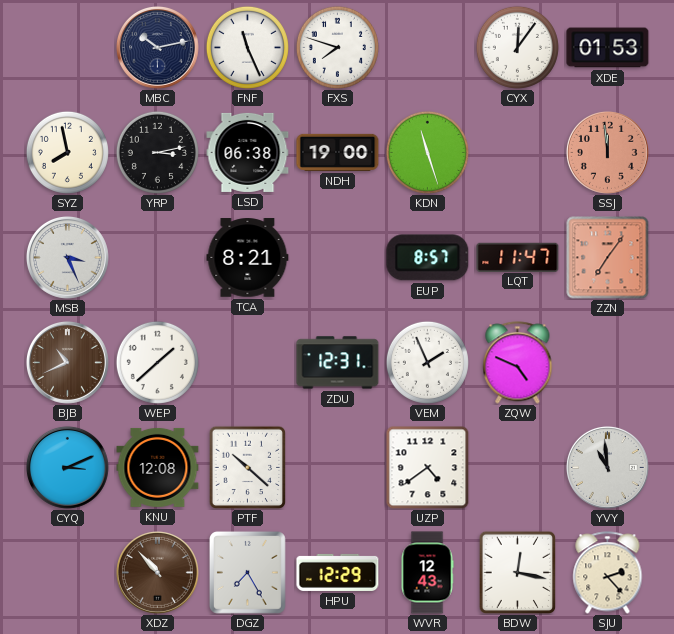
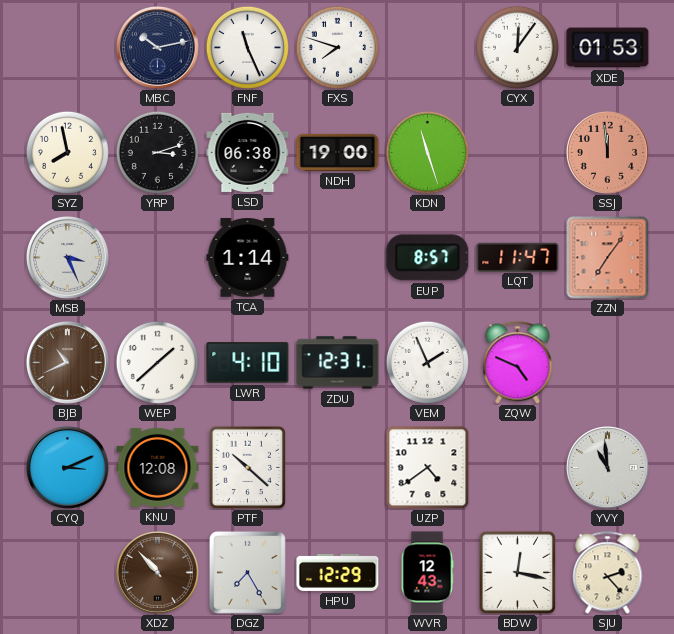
YRP: 3:13 -> 3:12
TCA: 8:21 -> 1:14
LWR: none -> 4:10
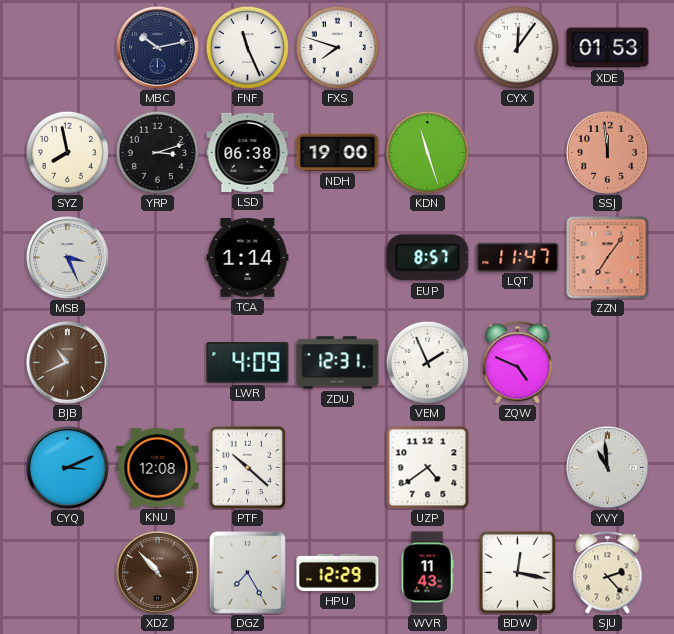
WEP: 1:38 -> none
LWR: 4:10 -> 4:09
WVR: 12:43 -> 11:43
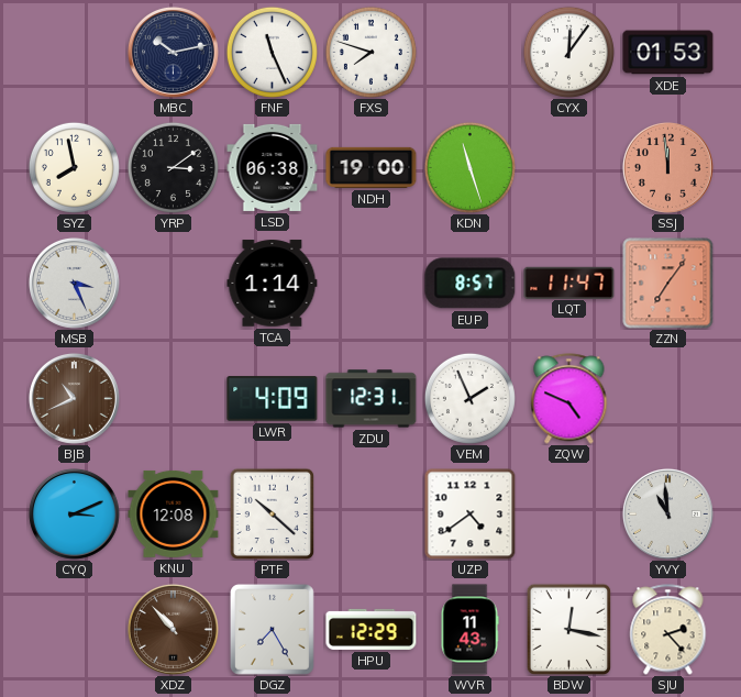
YRP: 3:12 -> 3:09
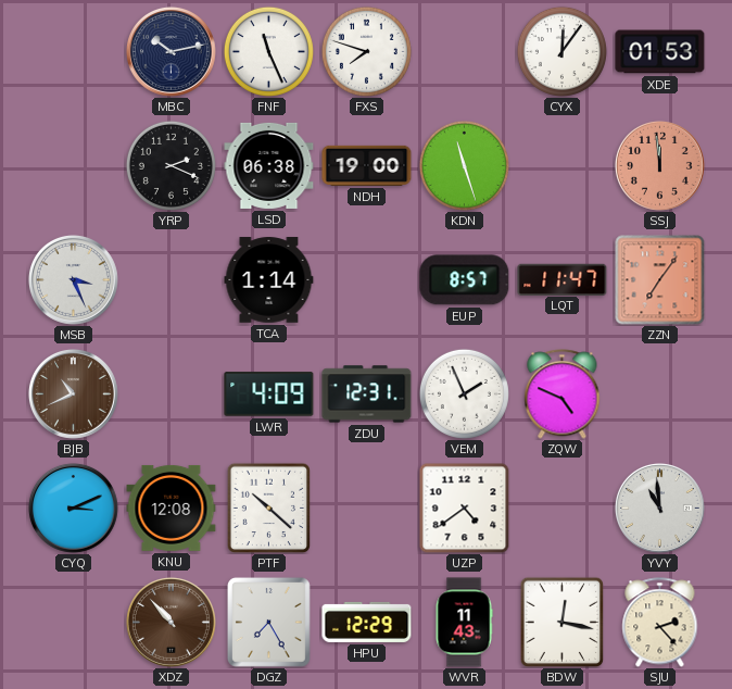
SYZ: 7:58 -> none
YRP: 3:09 -> 2:19
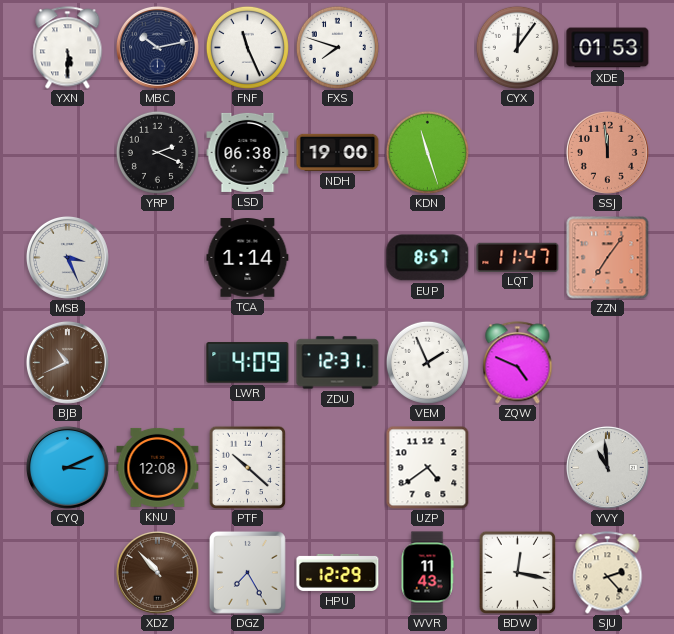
YXN: none -> 5:30
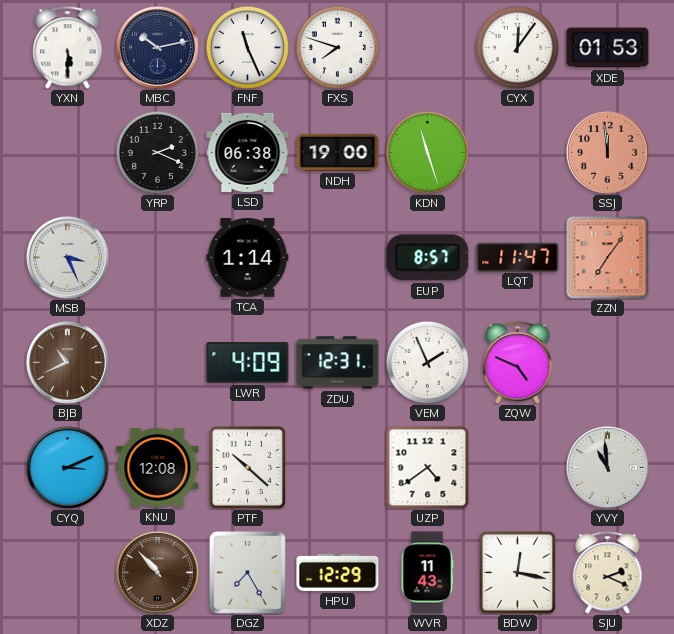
SJU: 2:23 -> 2:19
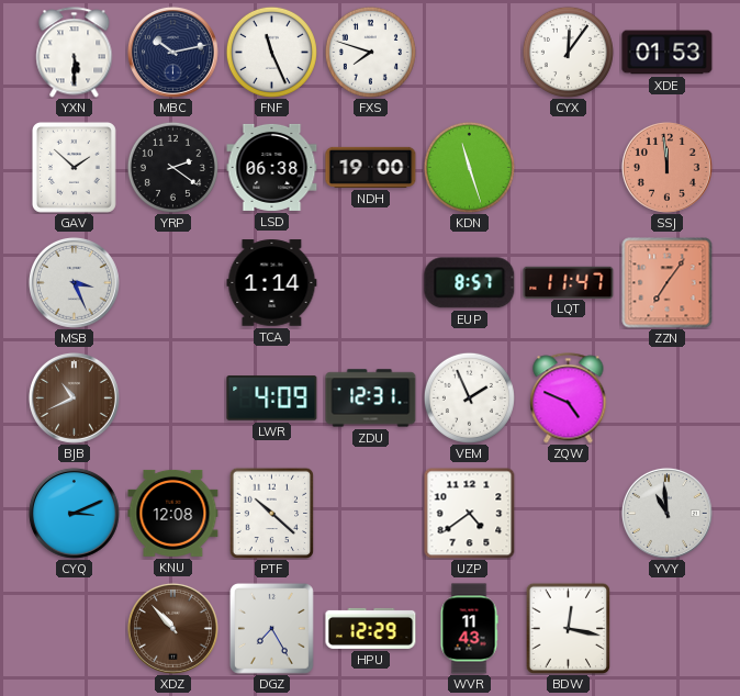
GAV: none -> 1:52
YRP: 2:19 -> 2:21
SJU: 2:19 -> none
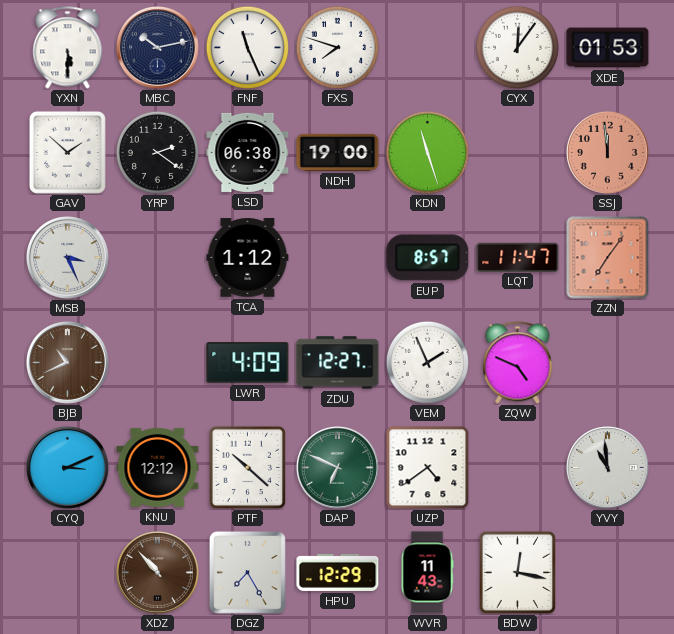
TCA: 1:14 -> 1:12
ZDU: 12:31 -> 12:27
KNU: 12:08 -> 12:12
DAP: none -> 6:49
